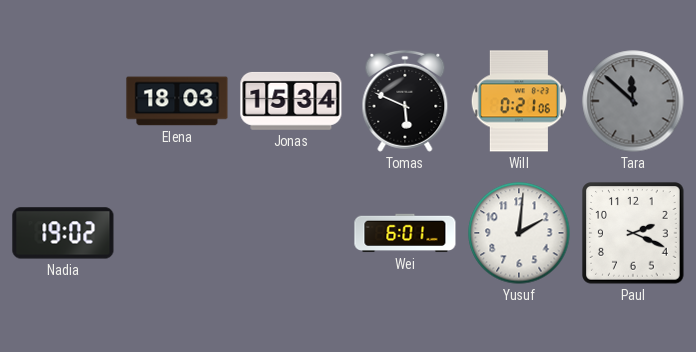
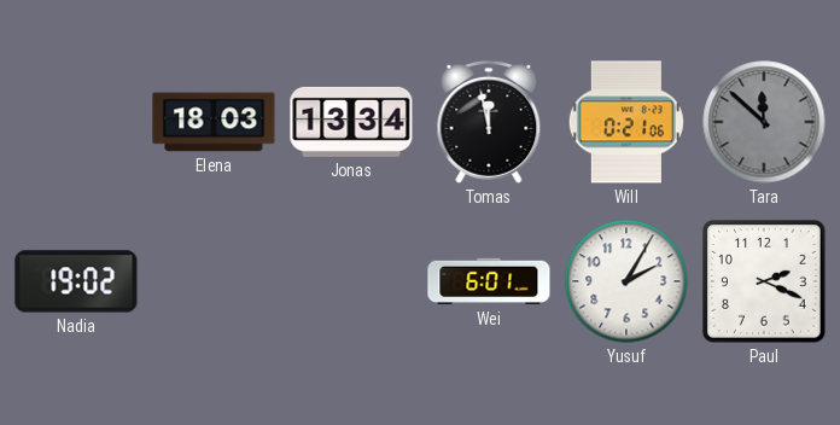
Jonas: 15:34 -> 13:34
Tomas: 5:49 -> 11:58
Yusuf: 2:01 -> 2:05
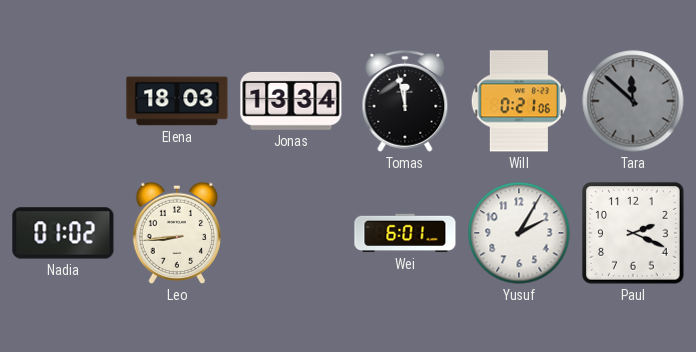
Nadia: 19:02 -> 01:02
Leo: none -> 8:44
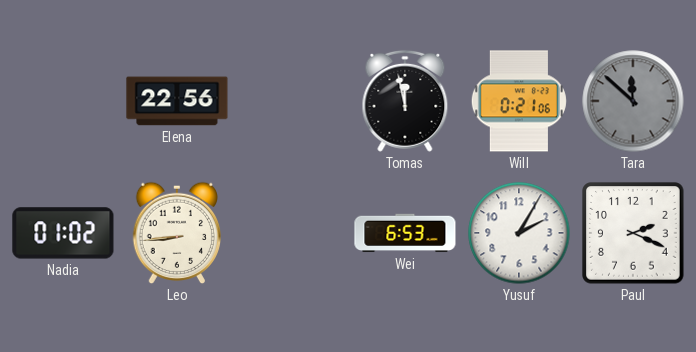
Elena: 18:03 -> 22:56
Jonas: 13:34 -> none
Wei: 6:01 -> 6:53
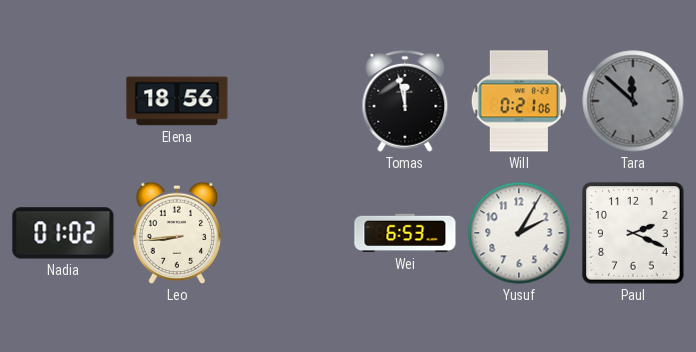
Elena: 22:56 -> 18:56
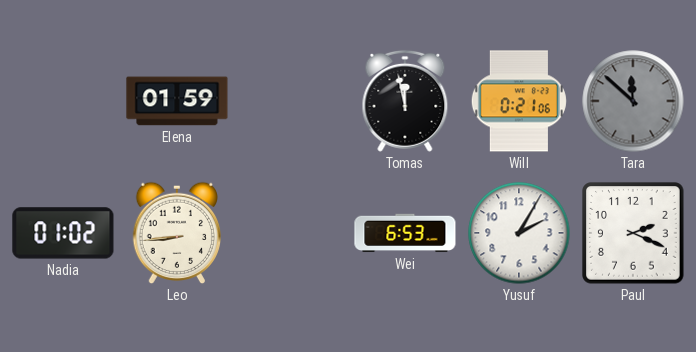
Elena: 18:56 -> 01:59
